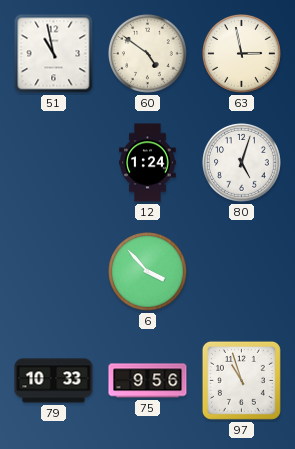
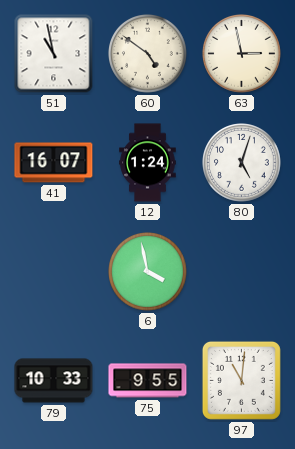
41: none -> 16:07
6: 3:53 -> 3:58
75: 9:56 -> 9:55
97: 10:57 -> 11:01
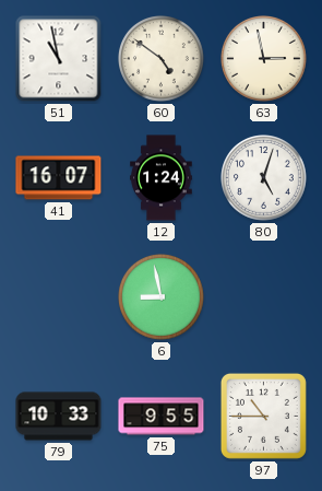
6: 3:58 -> 8:58
97: 11:01 -> 10:45
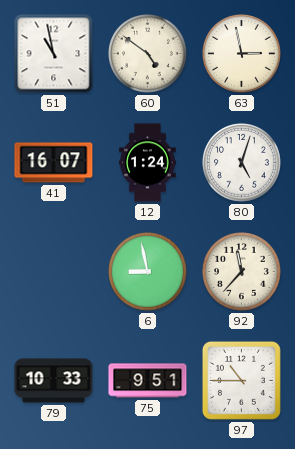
92: none -> 11:37
75: 9:55 -> 9:51
